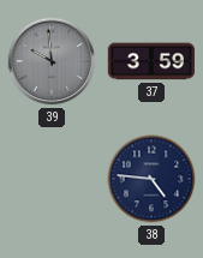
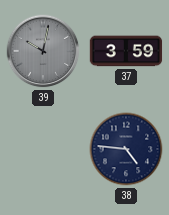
39: 9:59 -> 10:02
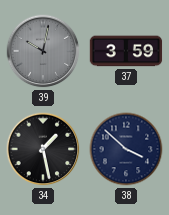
34: none -> 1:28
38: 4:46 -> 3:52
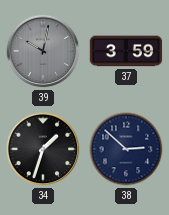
34: 1:28 -> 1:33
38: 3:52 -> 2:52
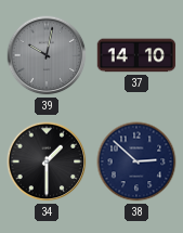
37: 3:59 -> 14:10
34: 1:33 -> 1:30
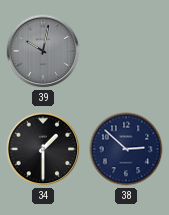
37: 14:10 -> none
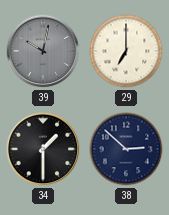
29: none -> 7:00
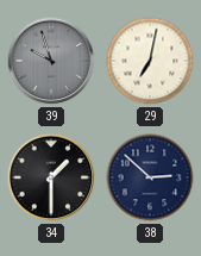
39: 10:02 -> 9:57
29: 7:00 -> 7:02
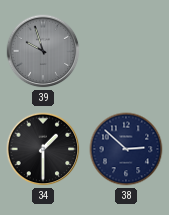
29: 7:02 -> none
